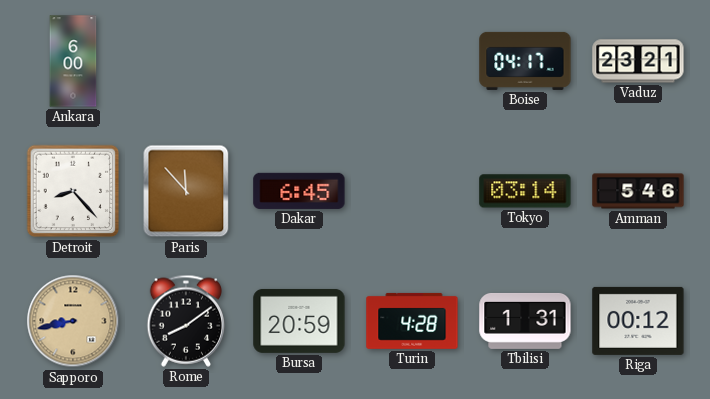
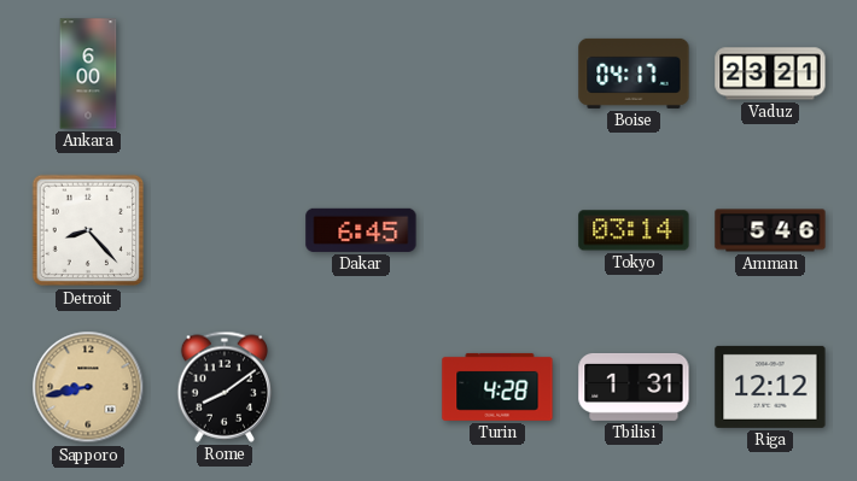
Paris: 11:53 -> none
Bursa: 20:59 -> none
Riga: 00:12 -> 12:12
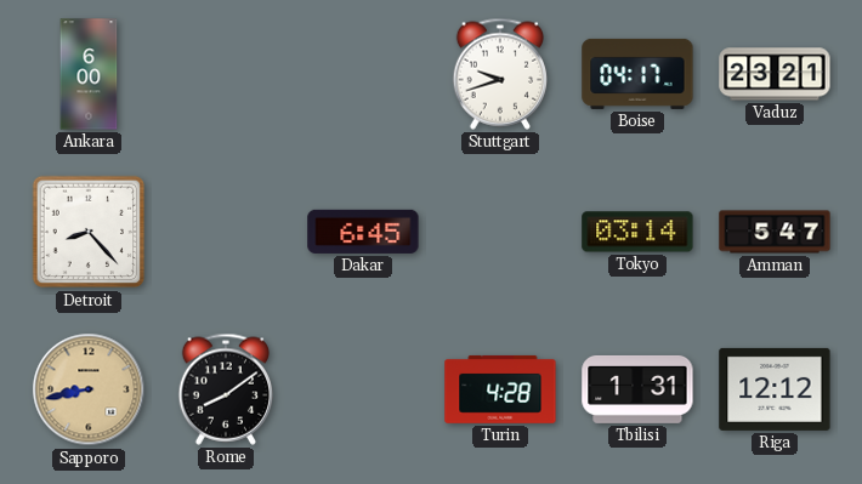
Stuttgart: none -> 9:42
Amman: 5:46 -> 5:47
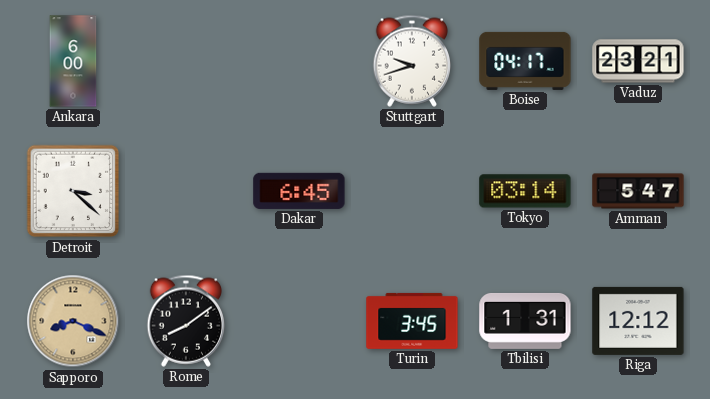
Detroit: 8:23 -> 3:22
Sapporo: 8:43 -> 8:19
Turin: 4:28 -> 3:45
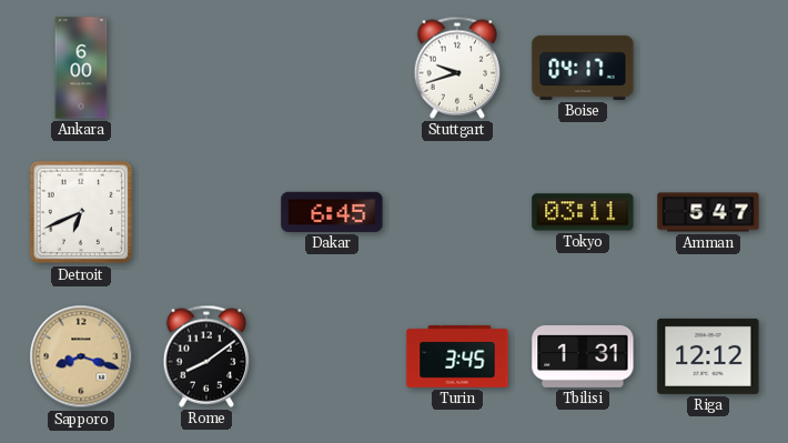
Vaduz: 23:21 -> none
Detroit: 3:22 -> 6:41
Tokyo: 03:14 -> 03:11
Sapporo: 8:19 -> 8:18
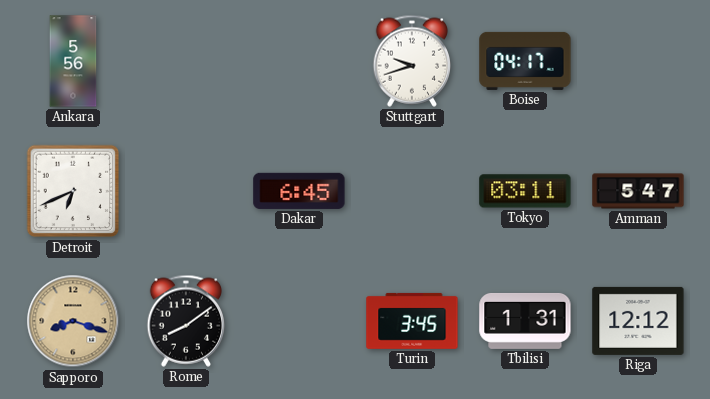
Ankara: 6:00 -> 5:56
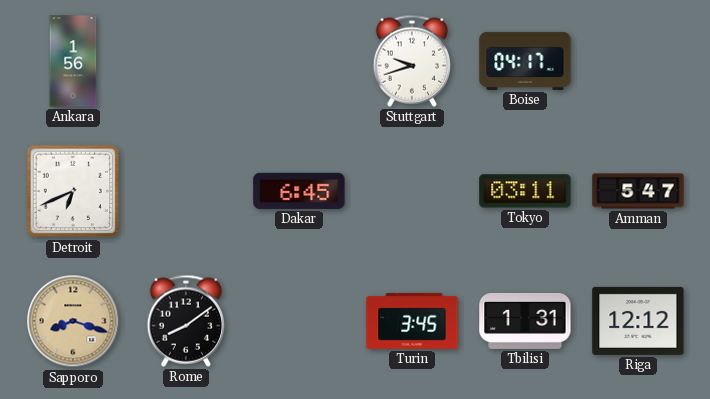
Ankara: 5:56 -> 1:56
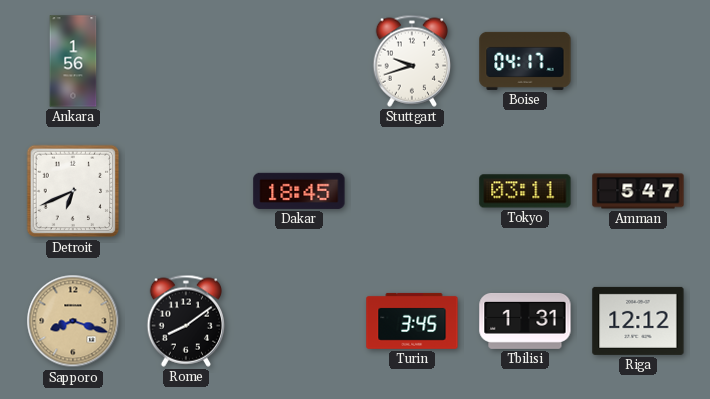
Dakar: 6:45 -> 18:45
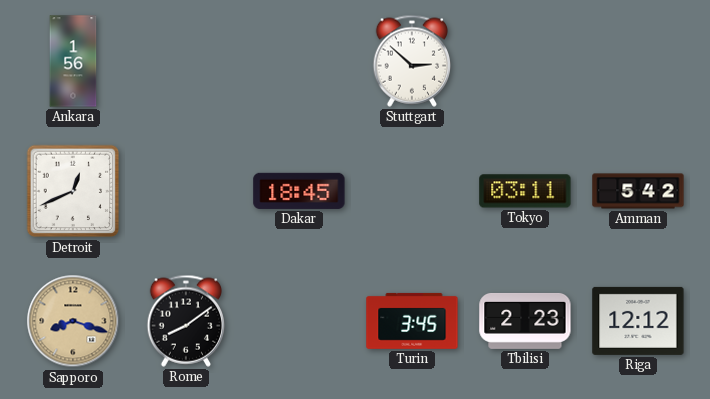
Stuttgart: 9:42 -> 2:52
Boise: 04:17 -> none
Detroit: 6:41 -> 12:41
Amman: 5:47 -> 5:42
Tbilisi: 1:31 -> 2:23
